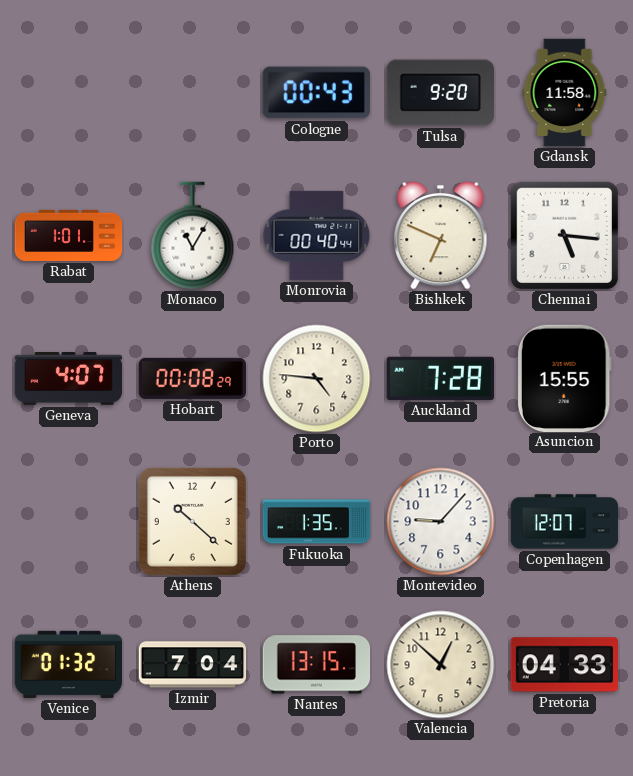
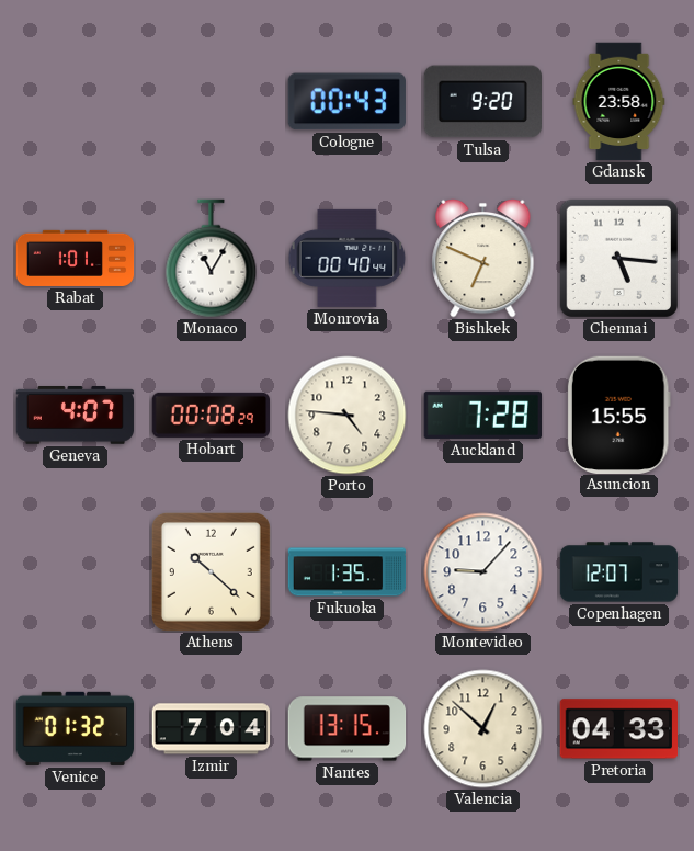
Gdansk: 11:58 -> 23:58
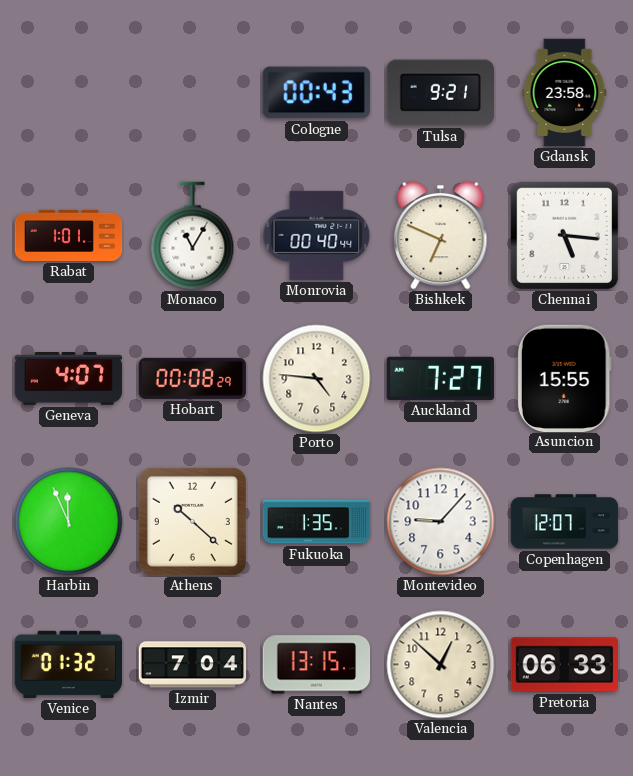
Tulsa: 9:20 -> 9:21
Auckland: 7:28 -> 7:27
Harbin: none -> 11:56
Pretoria: 04:33 -> 06:33
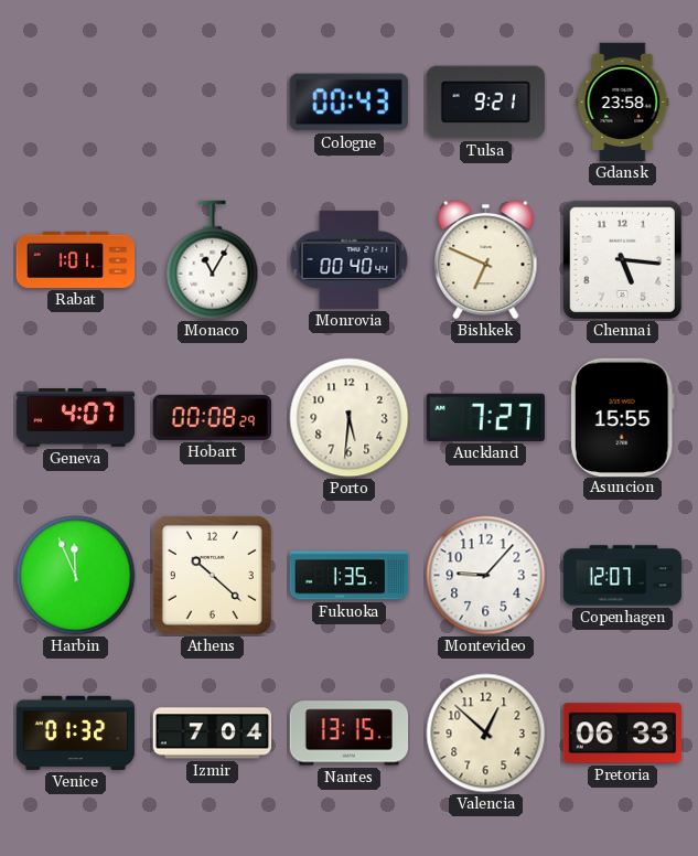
Porto: 4:46 -> 5:31
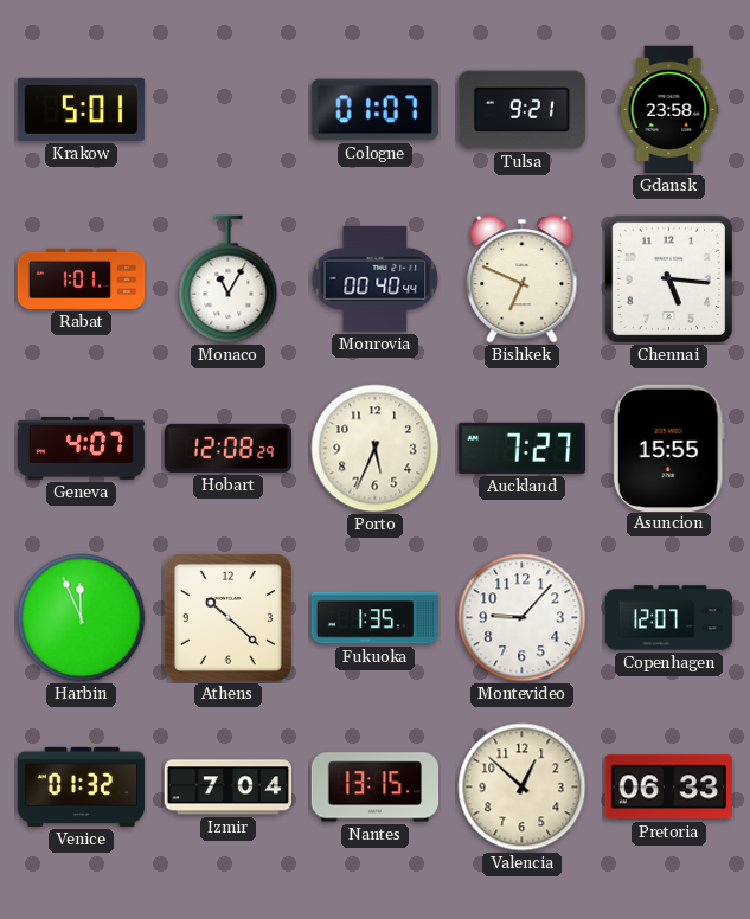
Krakow: none -> 5:01
Cologne: 00:43 -> 01:07
Hobart: 00:08 -> 12:08
Porto: 5:31 -> 5:34
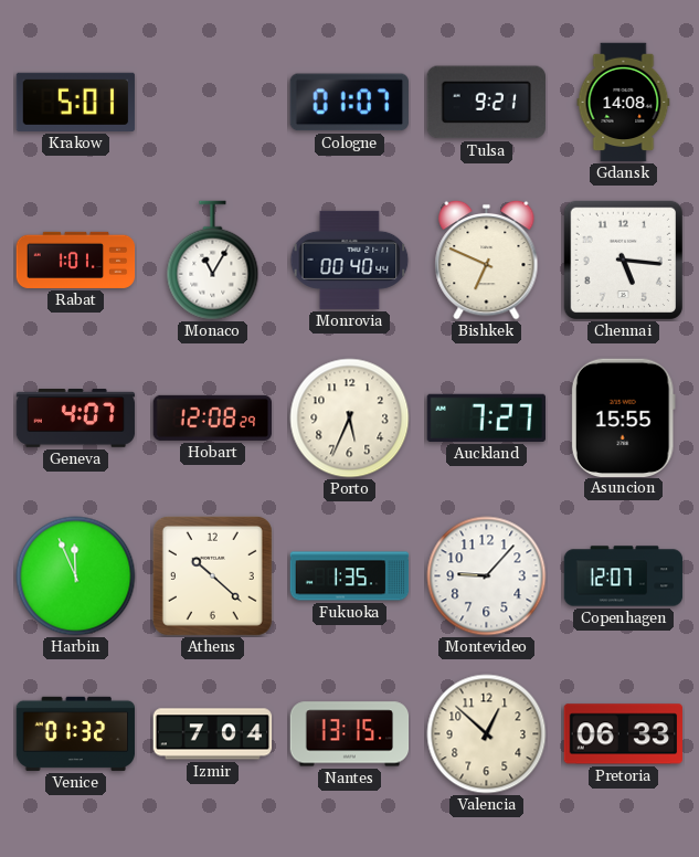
Gdansk: 23:58 -> 14:08
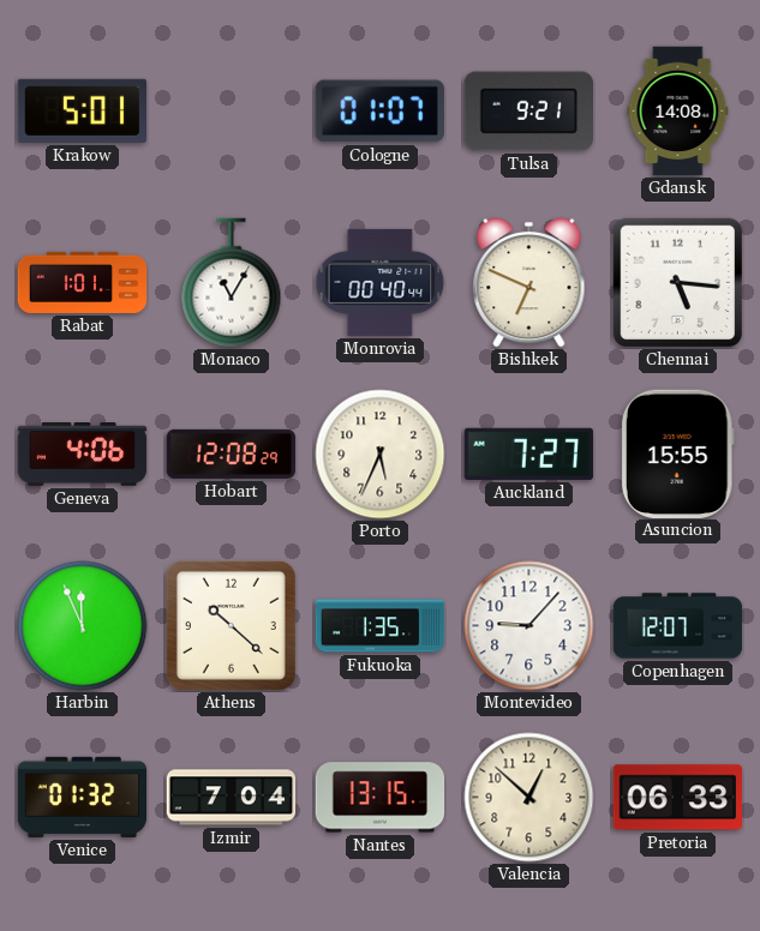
Geneva: 4:07 -> 4:06
